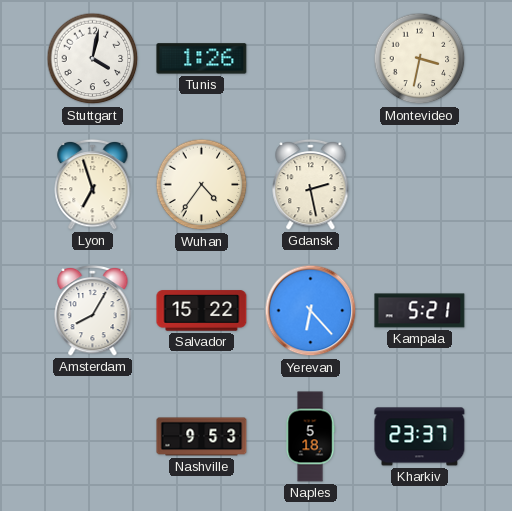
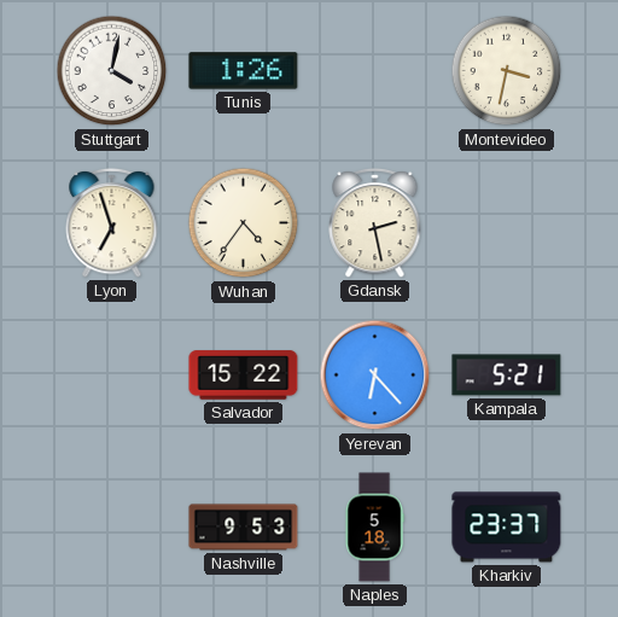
Amsterdam: 8:05 -> none
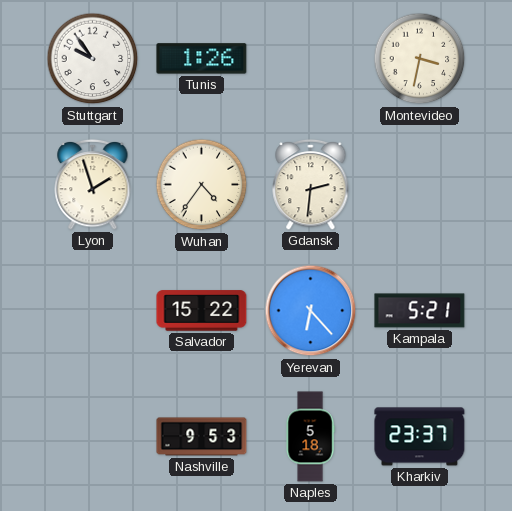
Stuttgart: 4:02 -> 9:54
Lyon: 6:57 -> 1:57
Gdansk: 2:28 -> 2:31
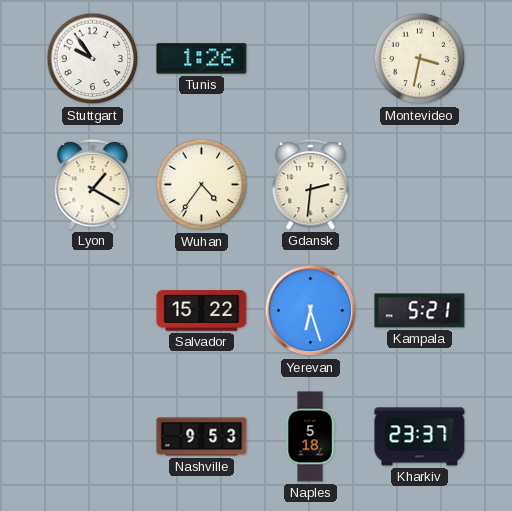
Lyon: 1:57 -> 1:20
Yerevan: 6:23 -> 6:27
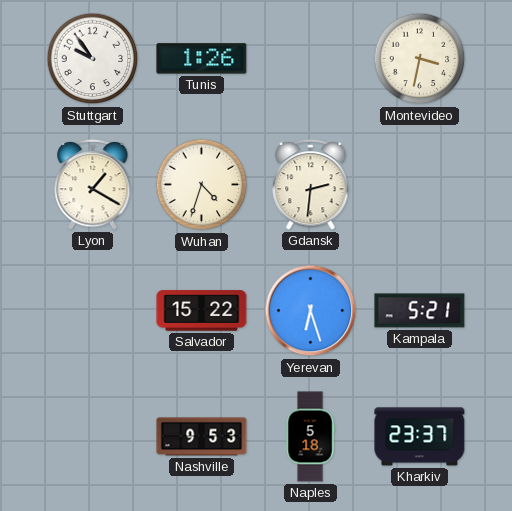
Wuhan: 4:36 -> 4:33
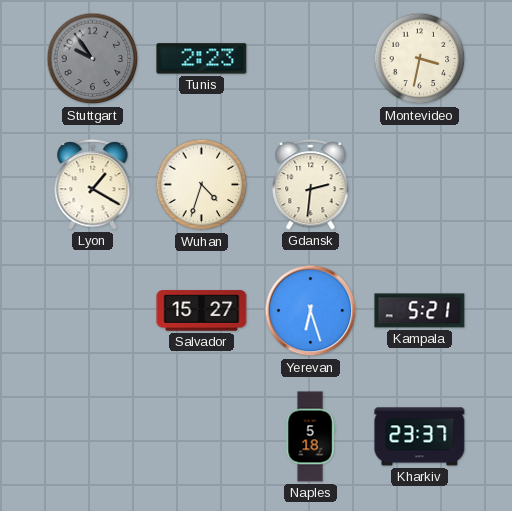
Stuttgart dial: white -> grey
Tunis: 1:26 -> 2:23
Salvador: 15:22 -> 15:27
Nashville: 9:53 -> none
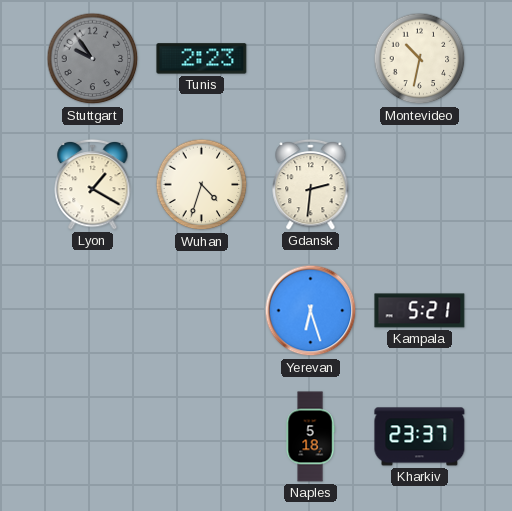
Montevideo: 3:32 -> 10:32
Salvador: 15:27 -> none
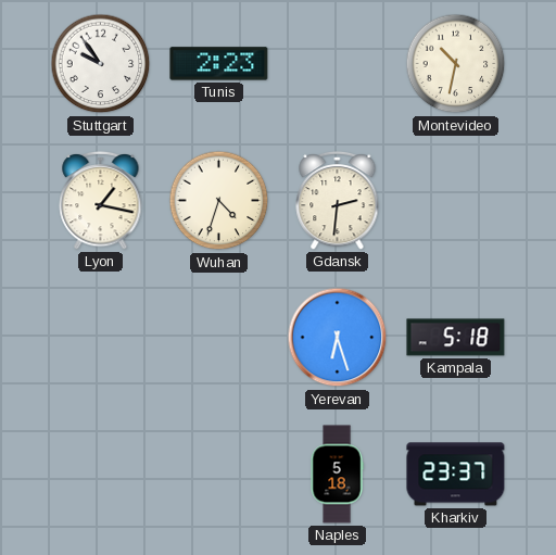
Stuttgart dial: grey -> white
Lyon: 1:20 -> 1:17
Kampala: 5:21 -> 5:18
